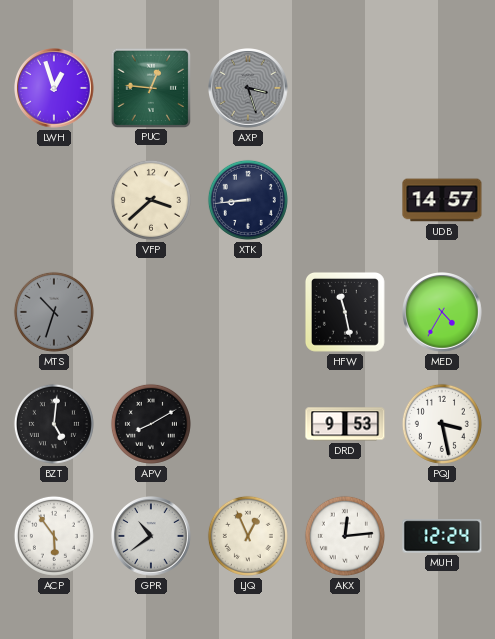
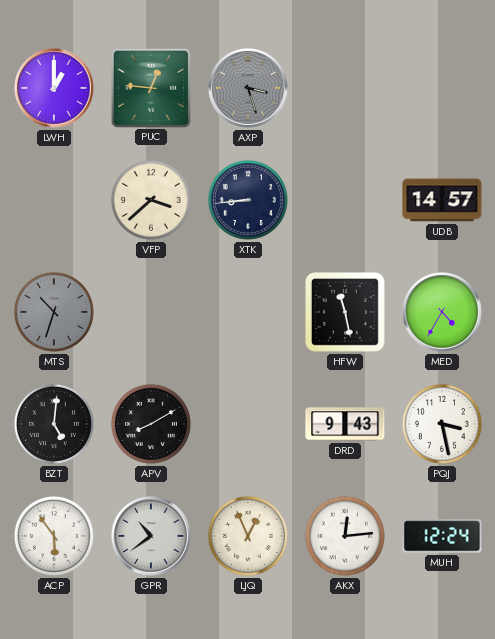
LWH: 12:57 -> 1:00
DRD: 9:53 -> 9:43
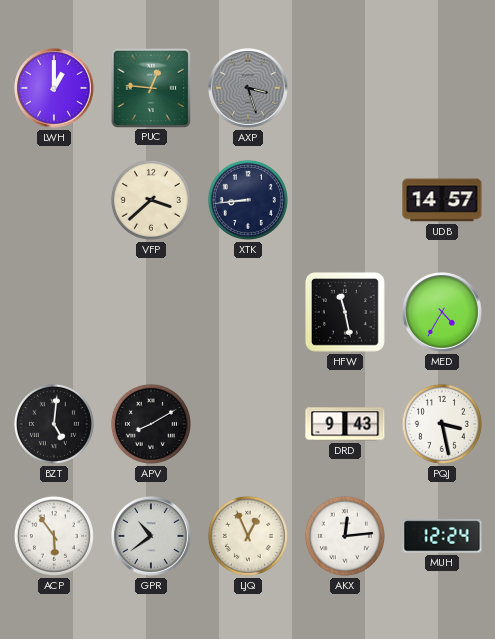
MTS: 10:33 -> none
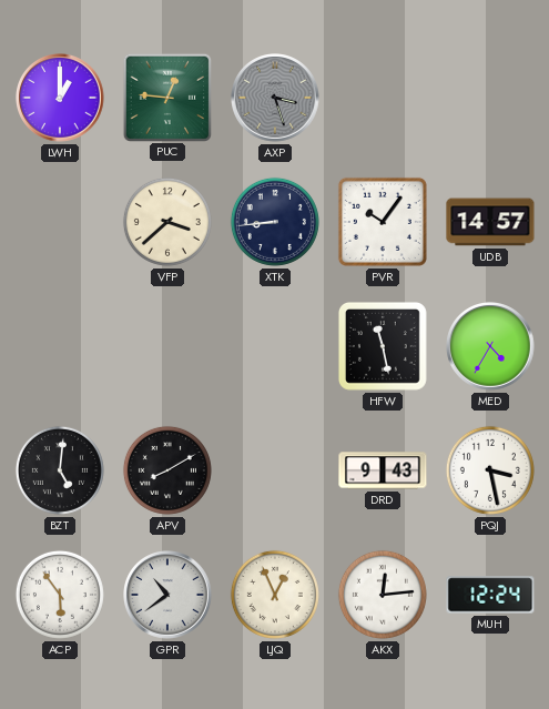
PVR: none -> 10:06
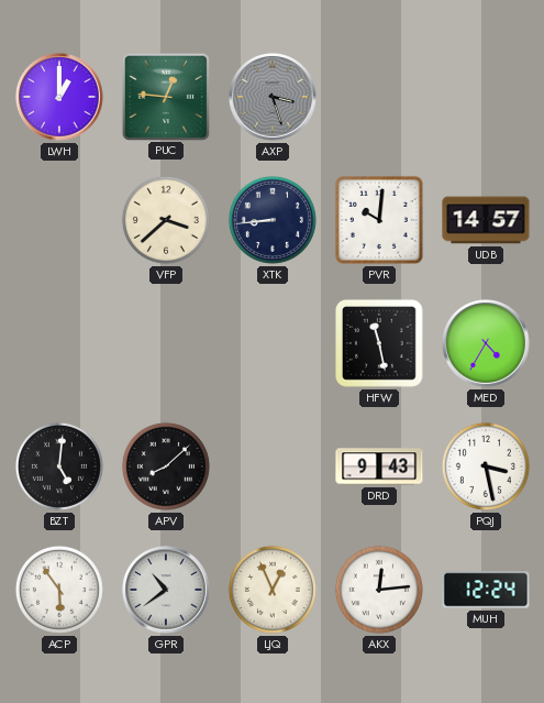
PVR: 10:06 -> 10:01
APV: 8:10 -> 8:08
